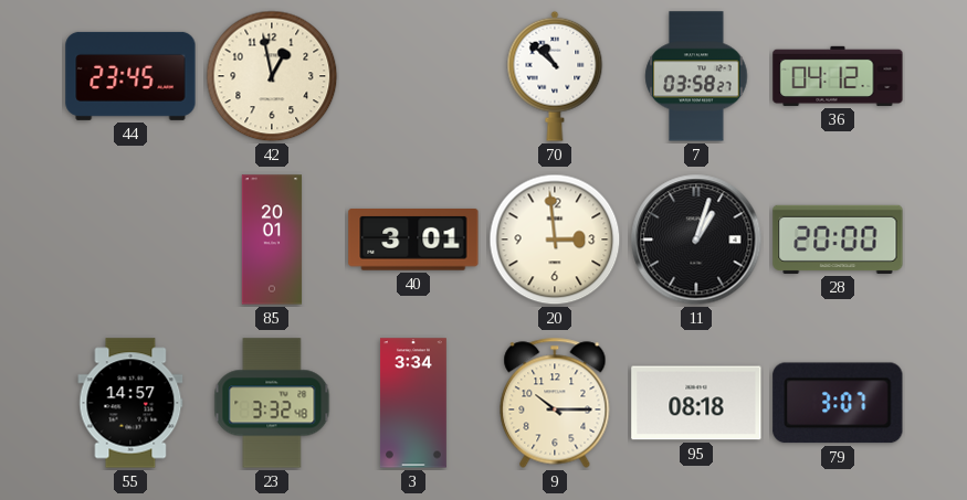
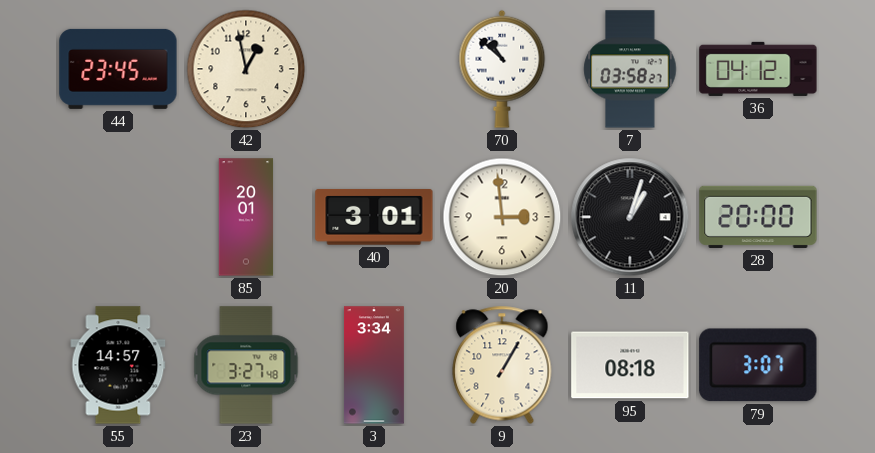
23: 3:32 -> 3:27
9: 10:15 -> 1:05
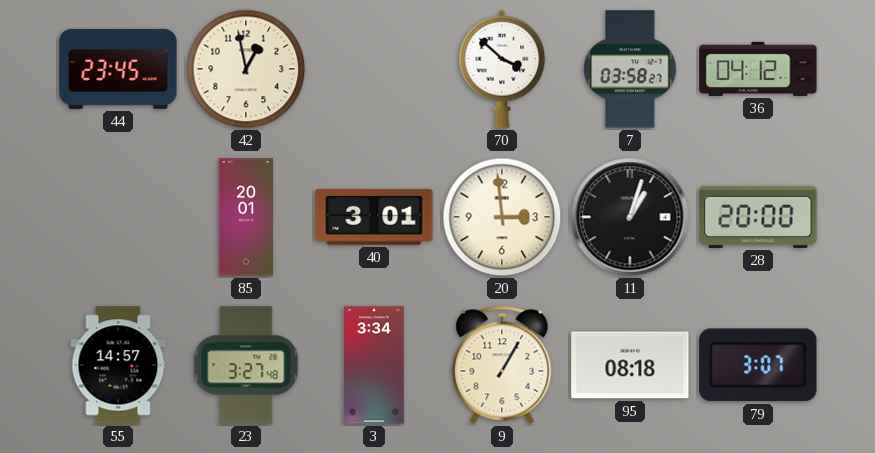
70: 10:52 -> 3:52
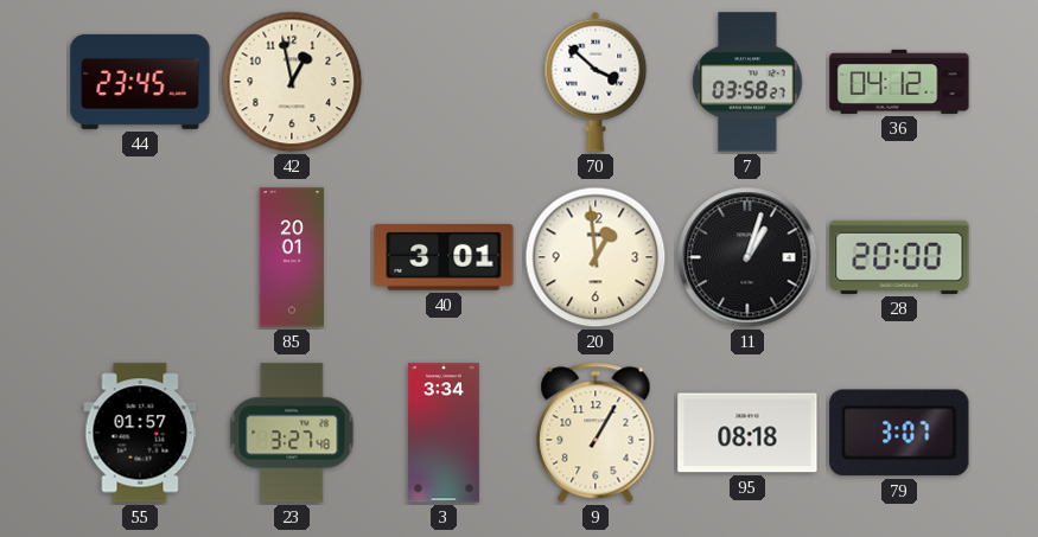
20: 2:59 -> 12:59
55: 14:57 -> 01:57
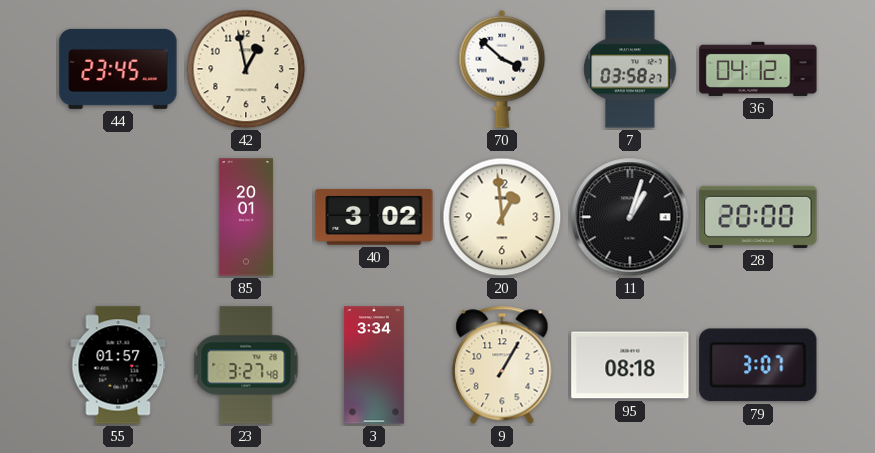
40: 3:01 -> 3:02
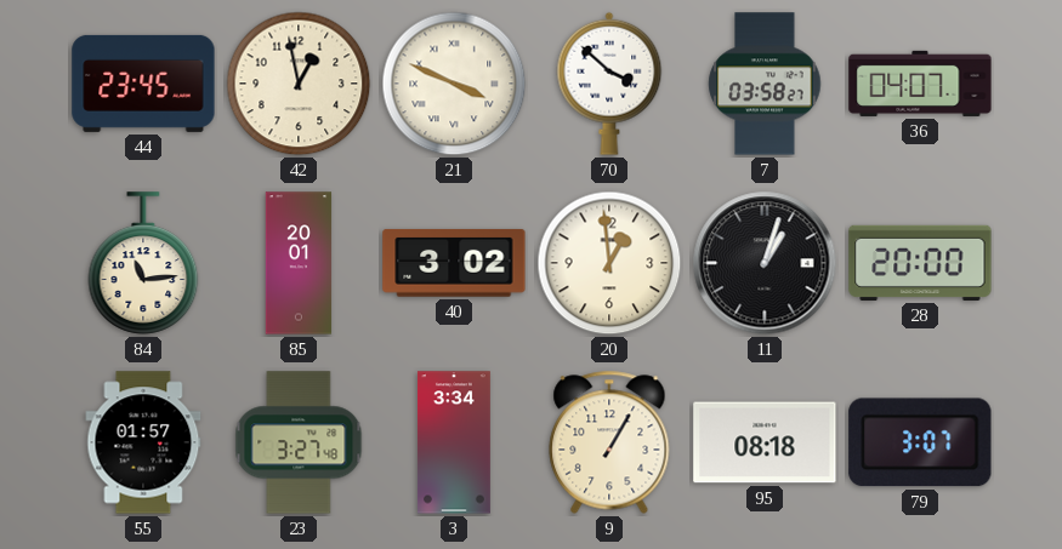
21: none -> 3:49
36: 04:12 -> 04:07
84: none -> 11:14
